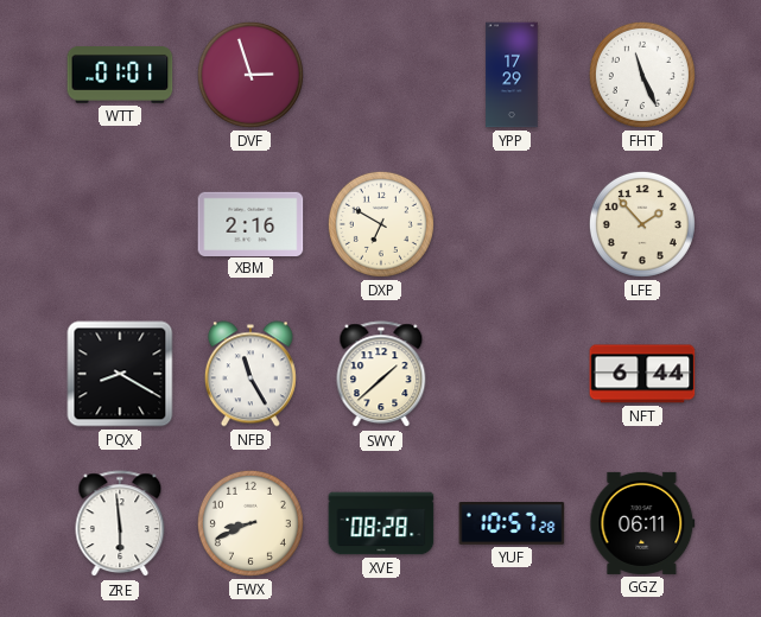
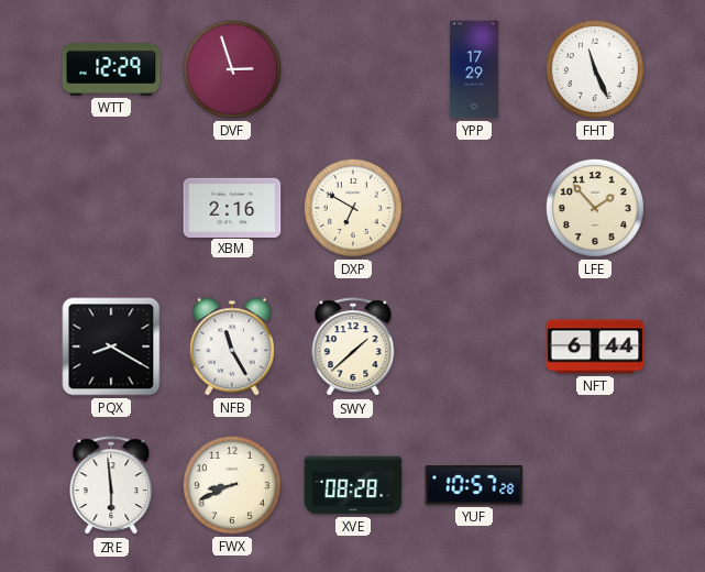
WTT: 01:01 -> 12:29
GGZ: 06:11 -> none
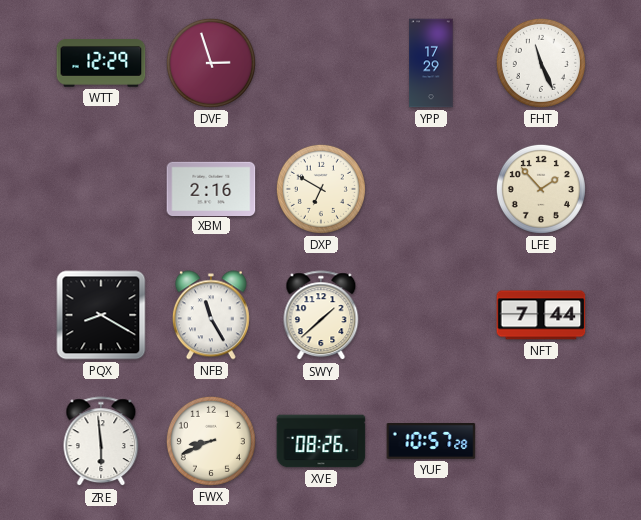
NFT: 6:44 -> 7:44
XVE: 08:28 -> 08:26
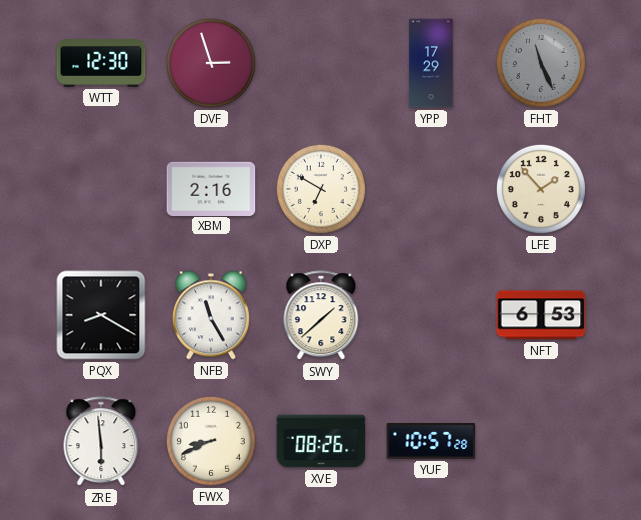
WTT: 12:29 -> 12:30
FHT dial: white -> grey
NFT: 7:44 -> 6:53
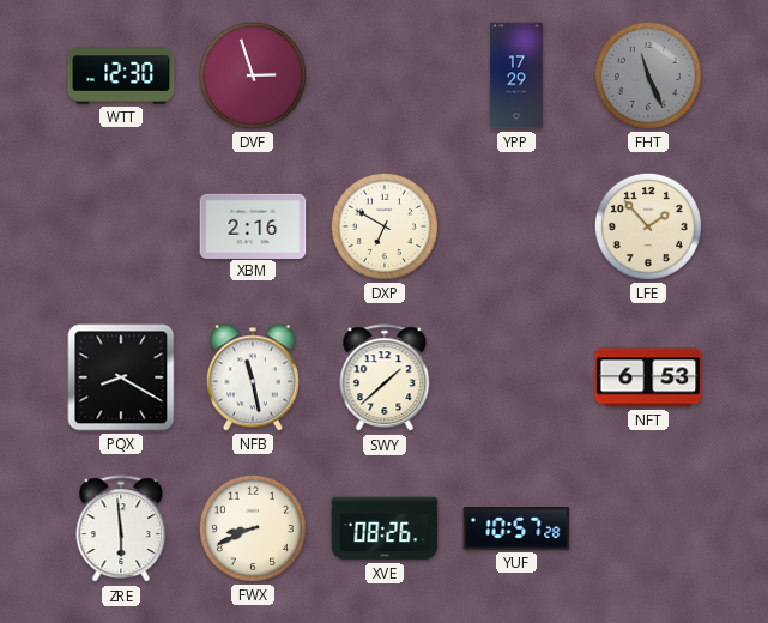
NFB: 11:25 -> 11:28
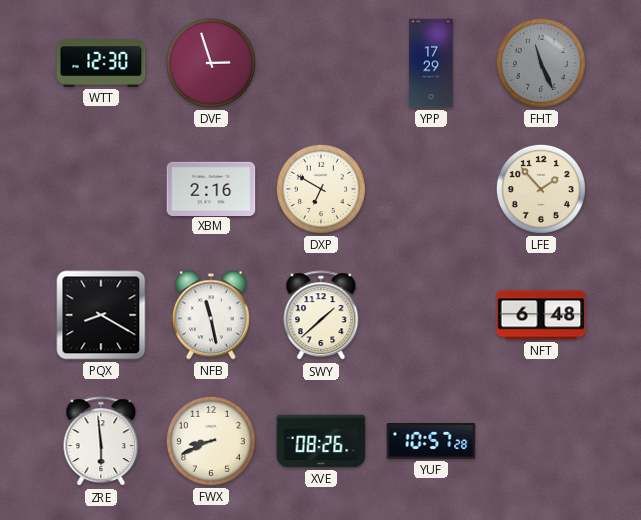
NFT: 6:53 -> 6:48
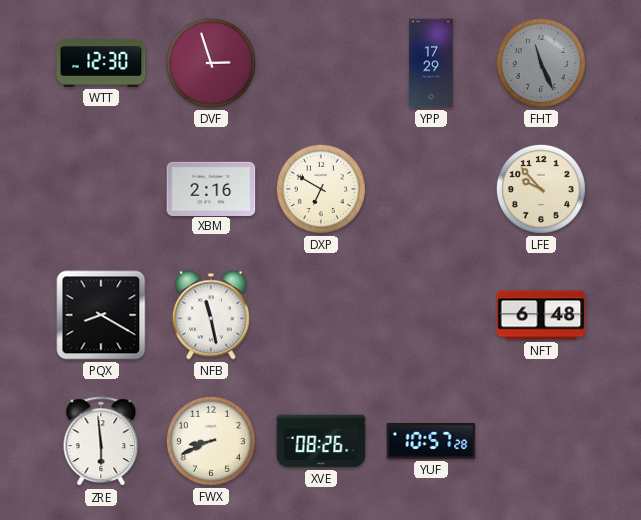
LFE: 1:53 -> 9:53
SWY: 1:38 -> none
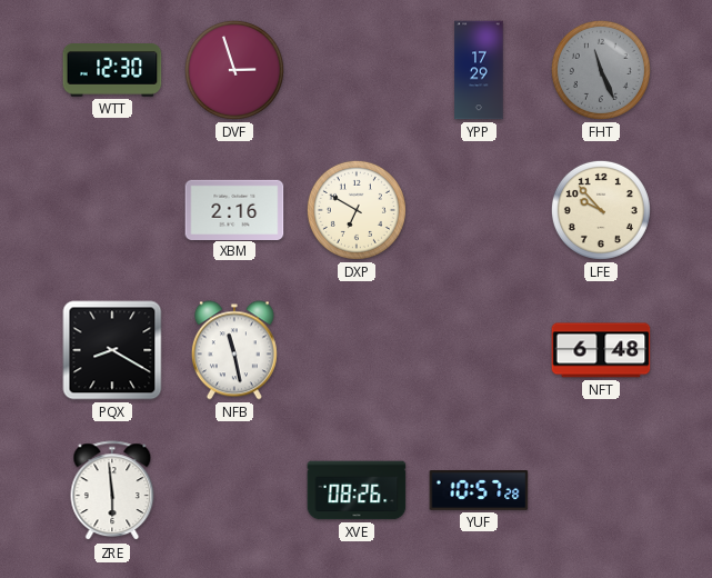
FWX: 8:41 -> none
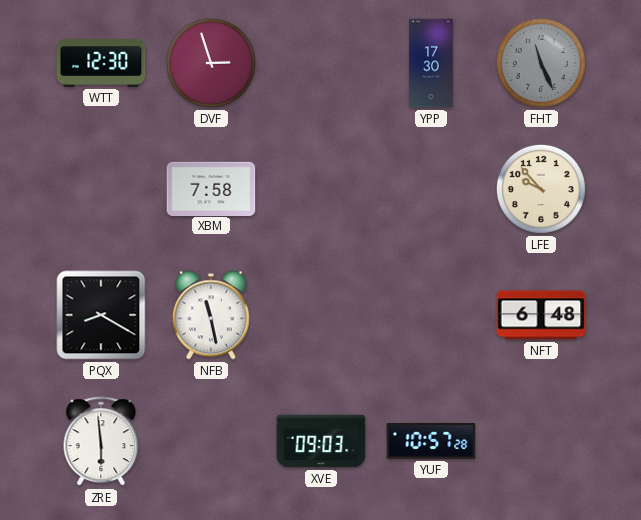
YPP: 17:29 -> 17:30
XBM: 2:16 -> 7:58
DXP: 6:50 -> none
XVE: 08:26 -> 09:03
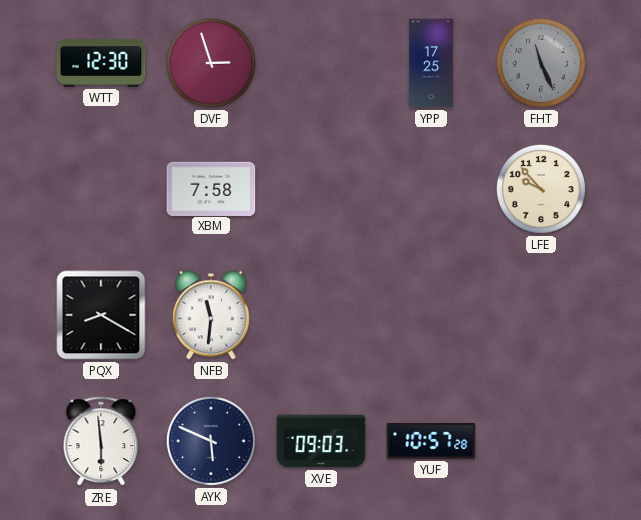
YPP: 17:30 -> 17:25
NFB: 11:28 -> 11:31
NFT: 6:48 -> none
AYK: none -> 5:49
